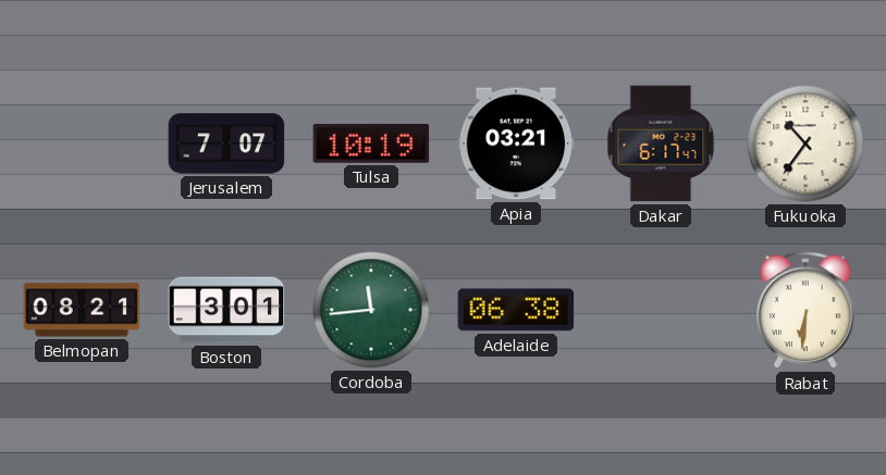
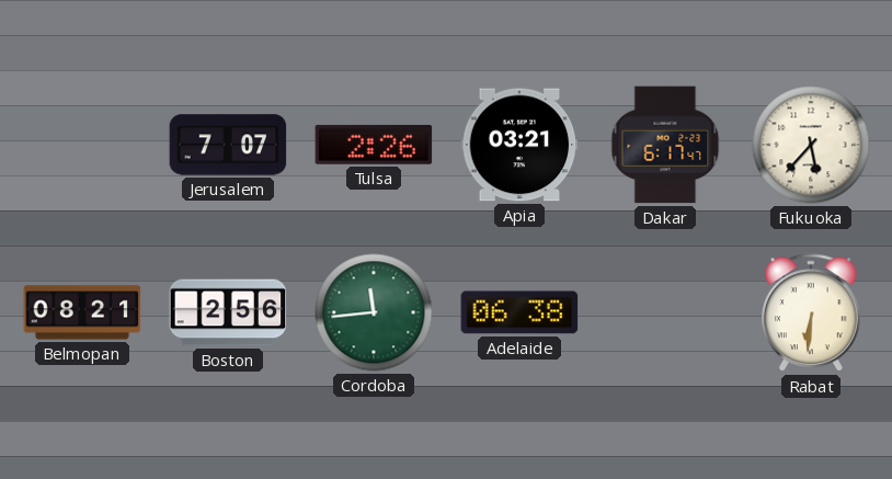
Tulsa: 10:19 -> 2:26
Fukuoka: 10:36 -> 5:37
Boston: 3:01 -> 2:56
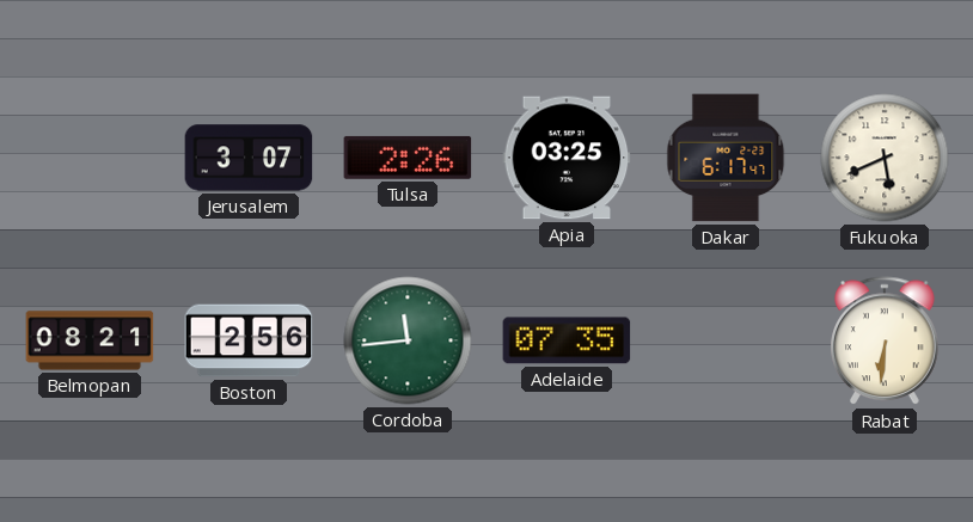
Jerusalem: 7:07 -> 3:07
Apia: 03:21 -> 03:25
Fukuoka: 5:37 -> 5:41
Adelaide: 06:38 -> 07:35
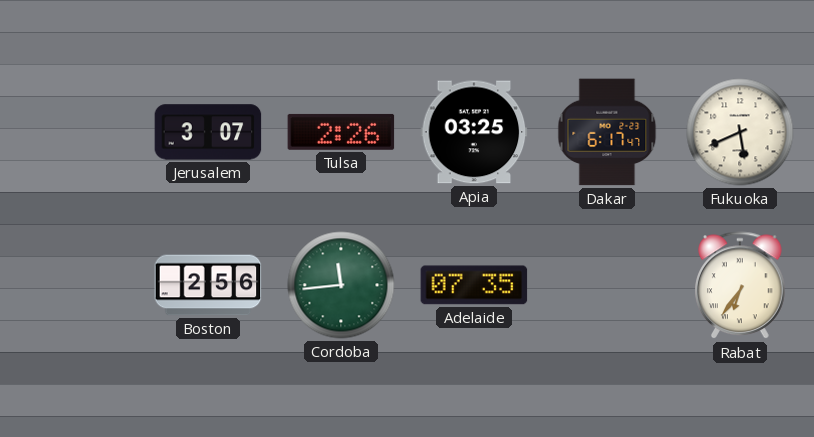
Belmopan: 08:21 -> none
Rabat: 6:31 -> 6:36
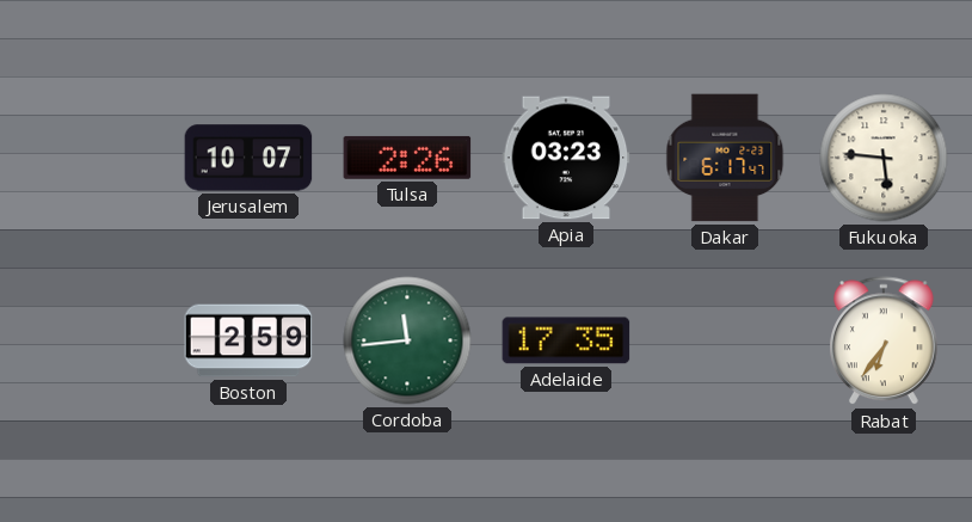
Jerusalem: 3:07 -> 10:07
Apia: 03:25 -> 03:23
Fukuoka: 5:41 -> 5:46
Boston: 2:56 -> 2:59
Adelaide: 07:35 -> 17:35
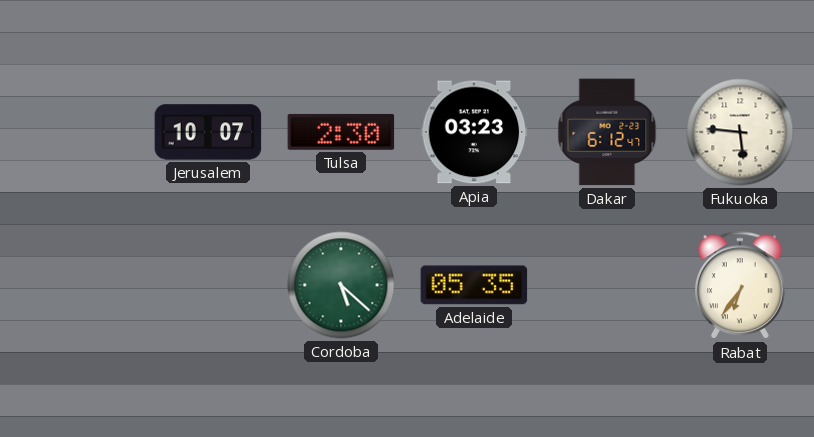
Tulsa: 2:26 -> 2:30
Dakar: 6:17 -> 6:12
Boston: 2:59 -> none
Cordoba: 11:44 -> 5:22
Adelaide: 17:35 -> 05:35
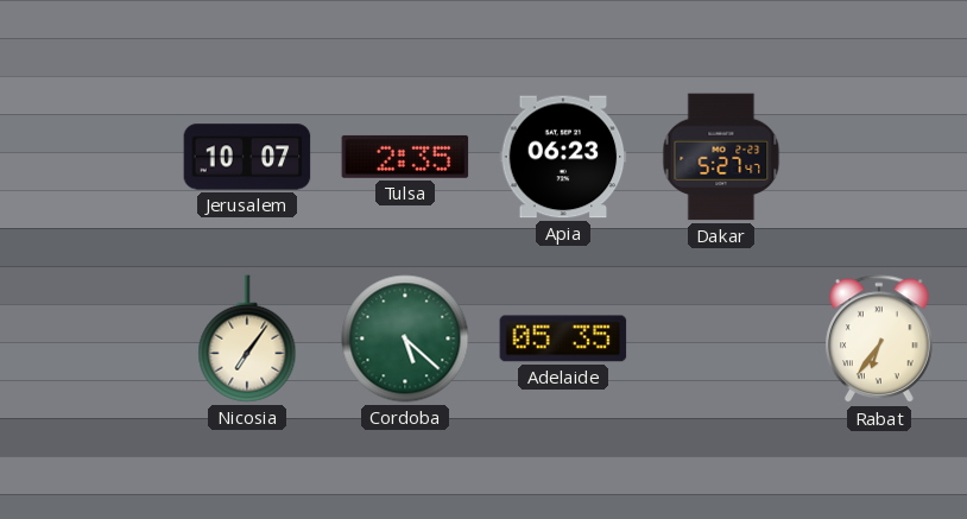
Tulsa: 2:30 -> 2:35
Apia: 03:23 -> 06:23
Dakar: 6:12 -> 5:27
Fukuoka: 5:46 -> none
Nicosia: none -> 7:06
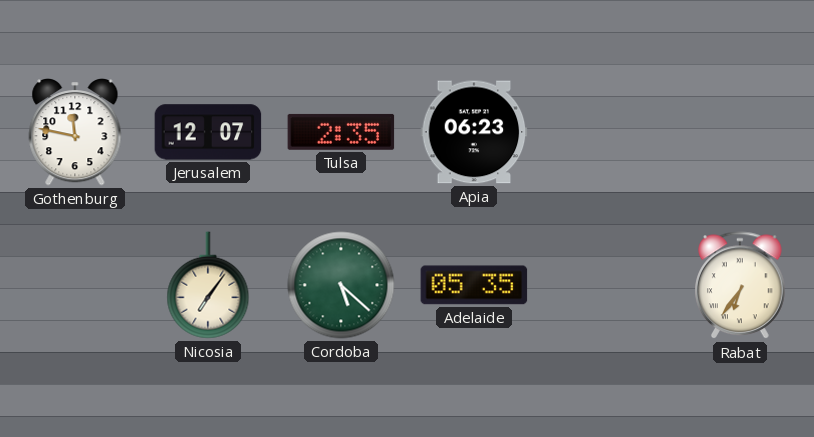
Gothenburg: none -> 11:47
Jerusalem: 10:07 -> 12:07
Dakar: 5:27 -> none
